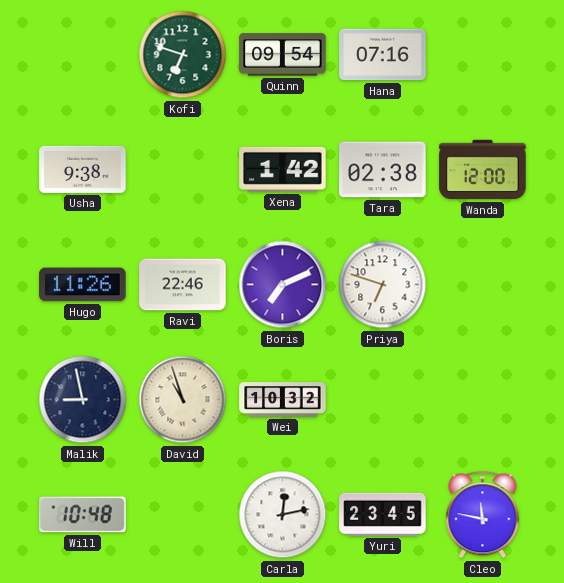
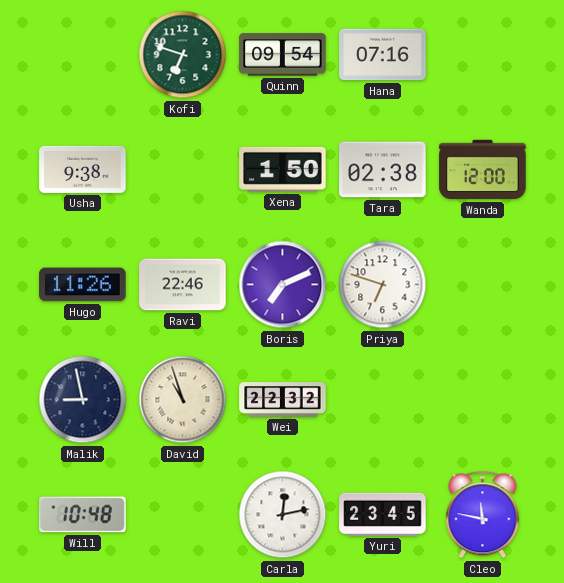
Xena: 1:42 -> 1:50
Wei: 10:32 -> 22:32
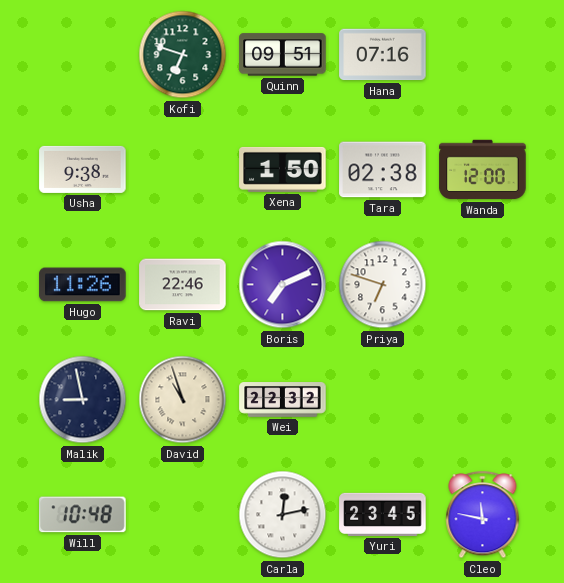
Quinn: 09:54 -> 09:51
